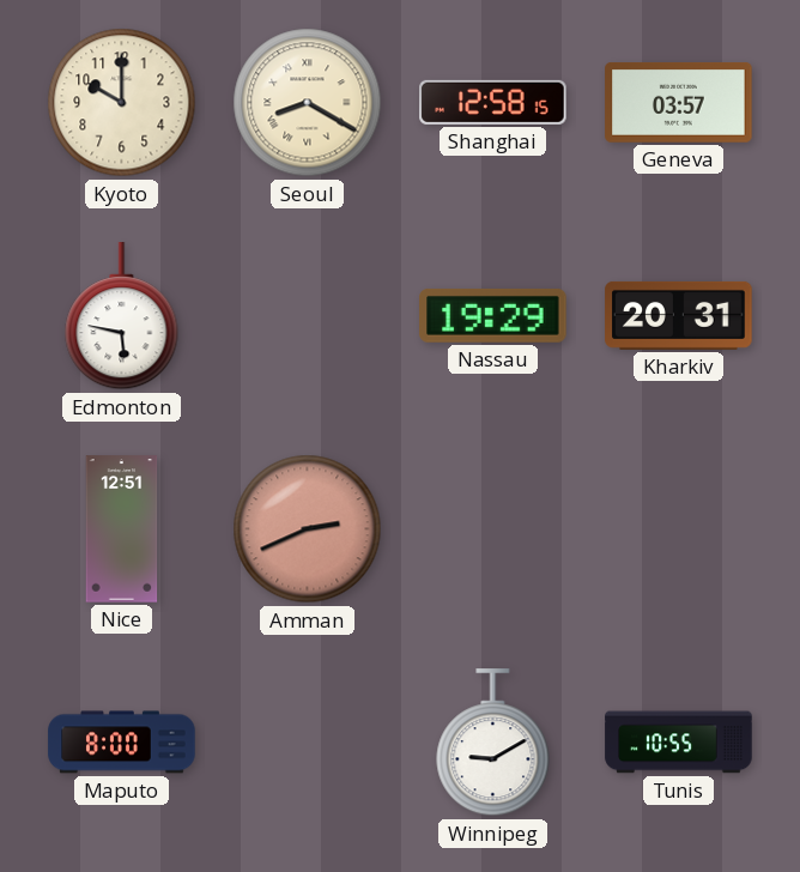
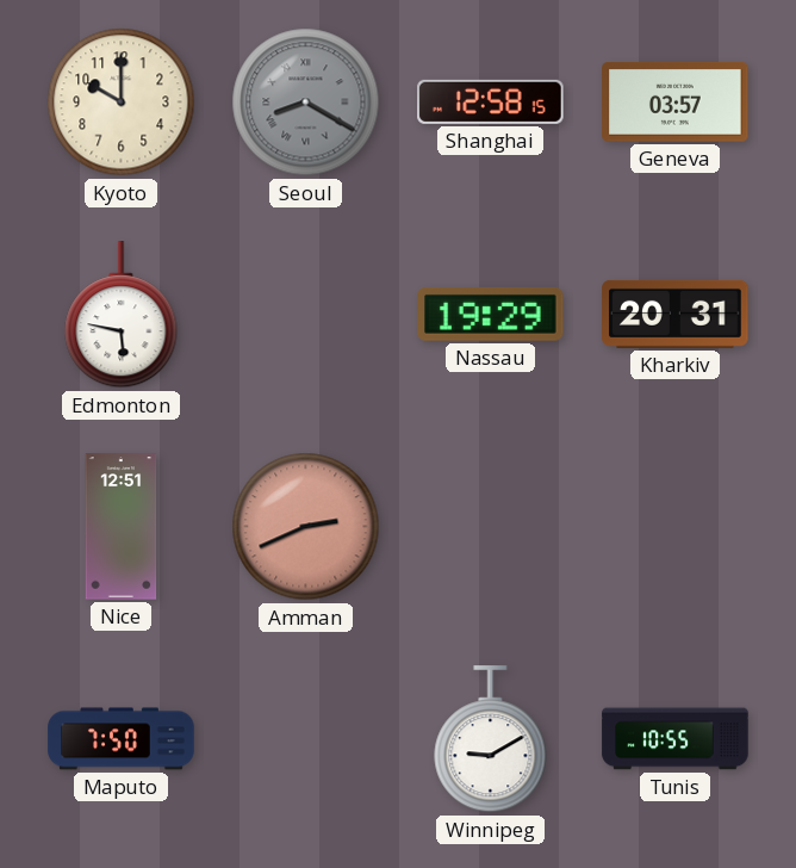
Seoul dial: cream -> grey
Maputo: 8:00 -> 7:50
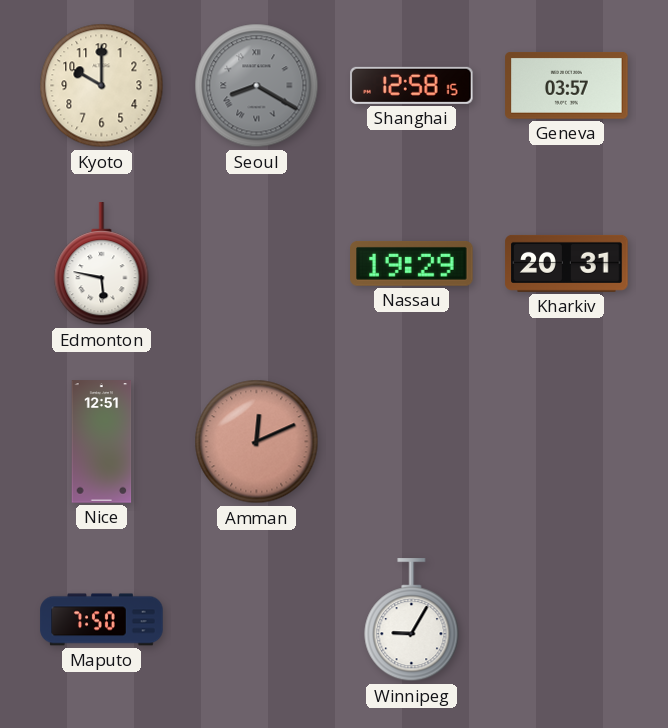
Amman: 2:41 -> 12:11
Winnipeg: 9:10 -> 9:05
Tunis: 10:55 -> none
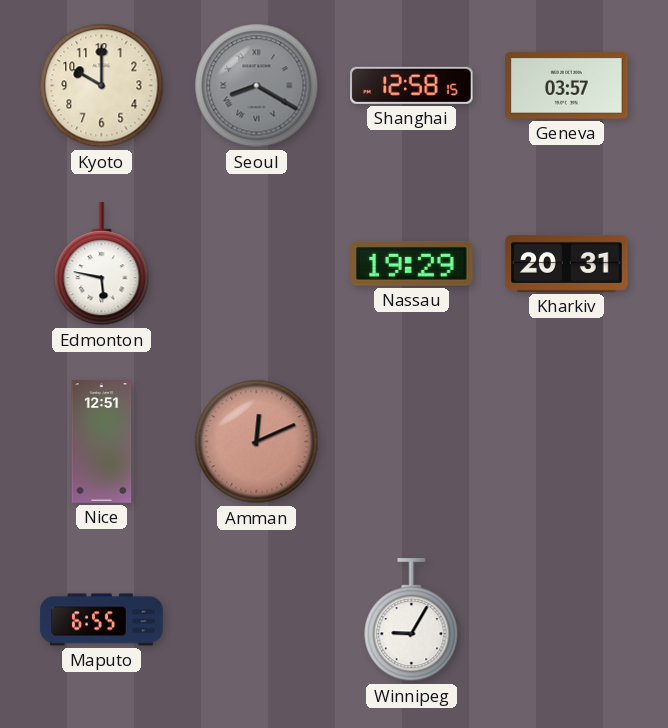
Maputo: 7:50 -> 6:55
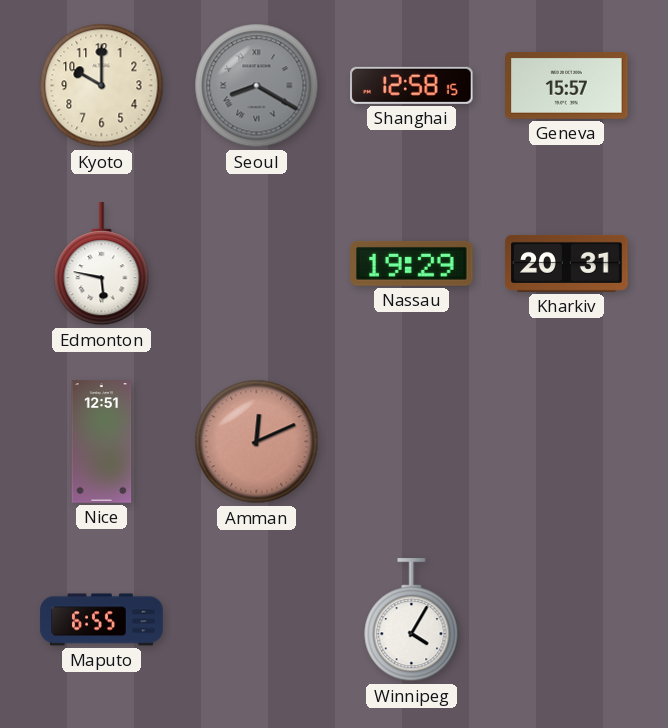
Geneva: 03:57 -> 15:57
Winnipeg: 9:05 -> 4:05
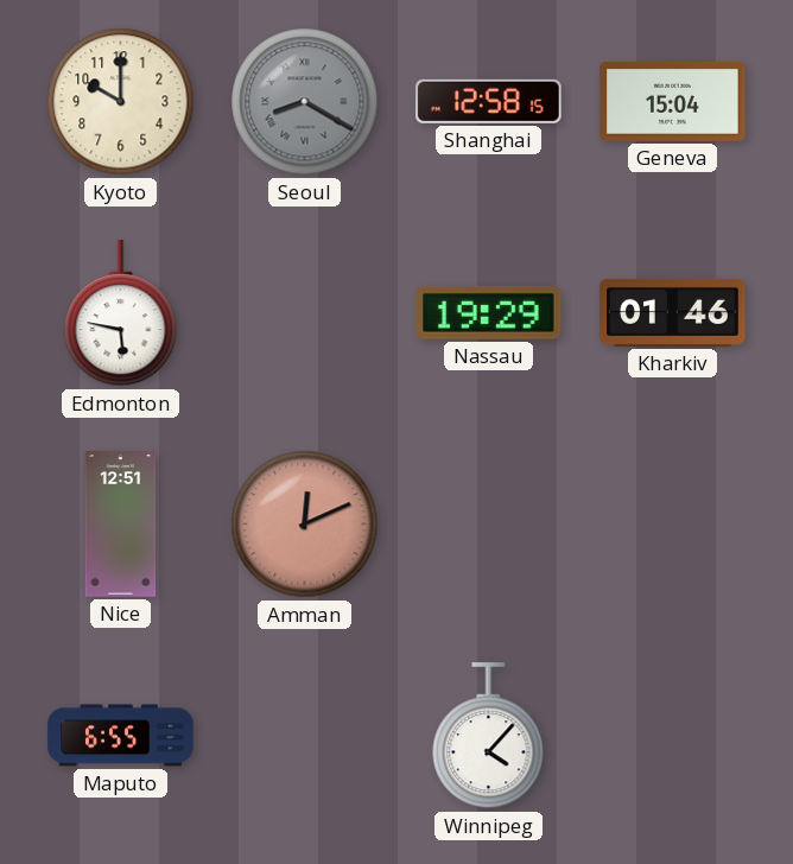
Geneva: 15:57 -> 15:04
Kharkiv: 20:31 -> 01:46
Winnipeg: 4:05 -> 4:07
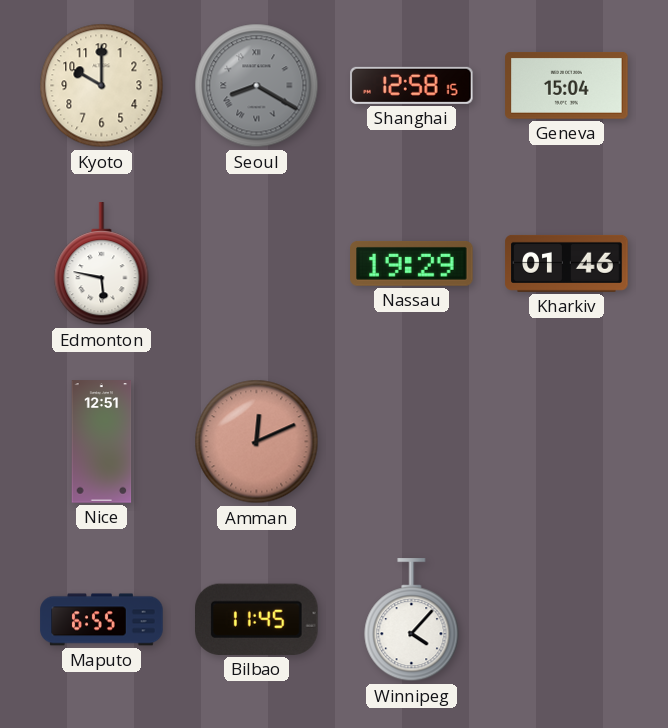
Bilbao: none -> 11:45
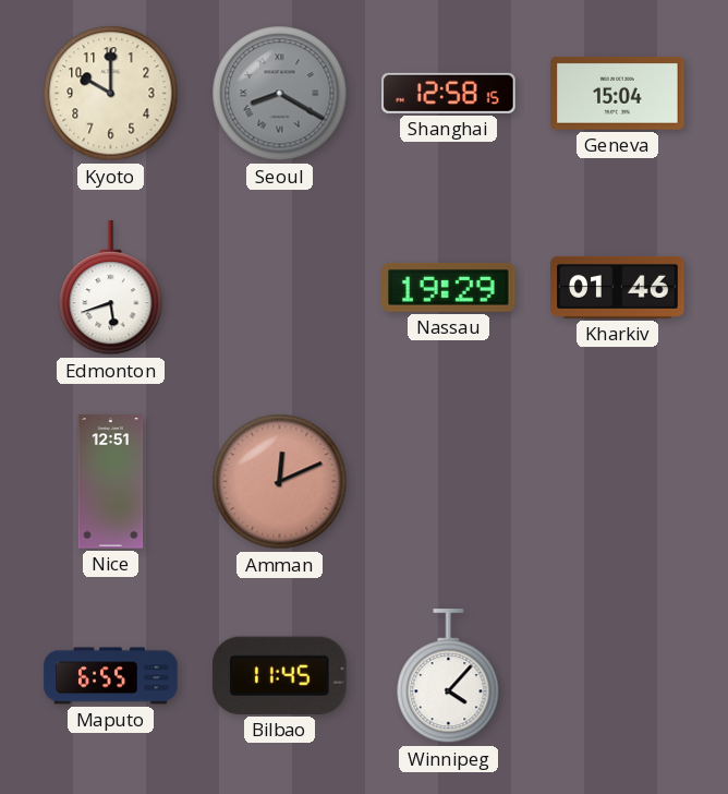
Edmonton: 5:47 -> 5:42
